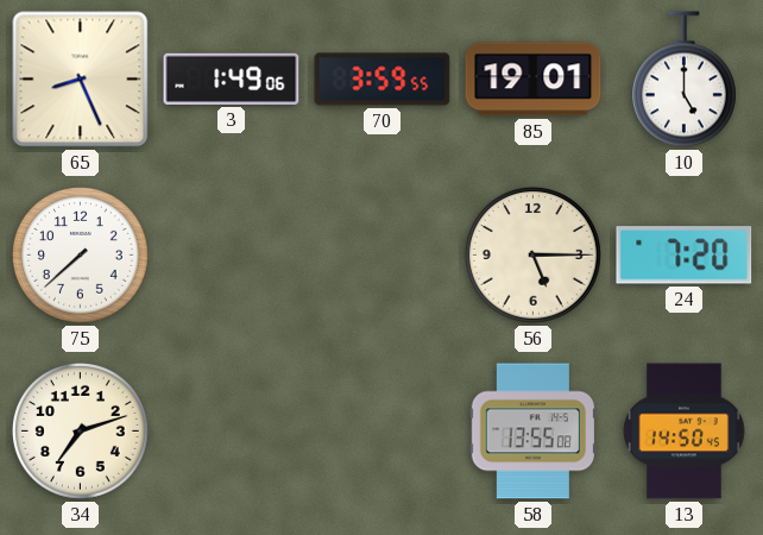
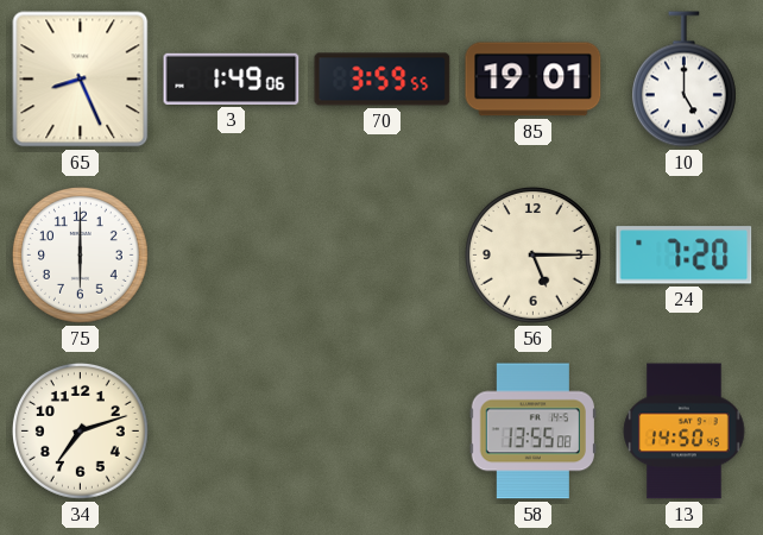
75: 7:38 -> 6:00
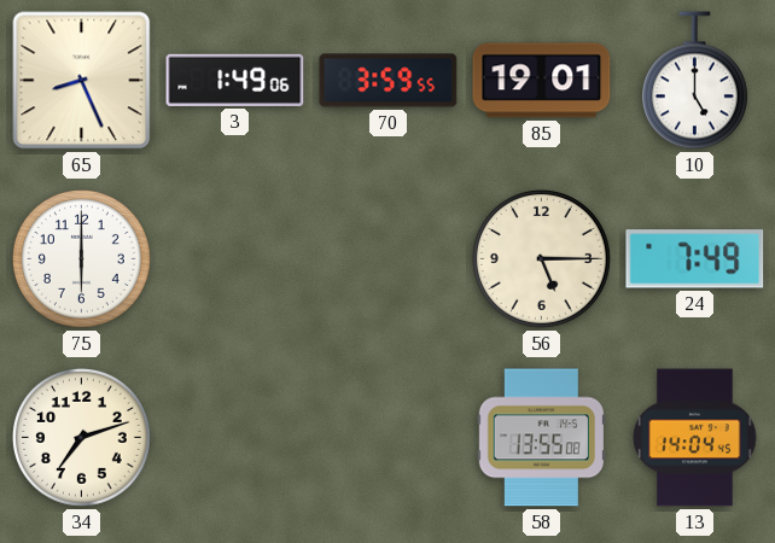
24: 7:20 -> 7:49
13: 14:50 -> 14:04
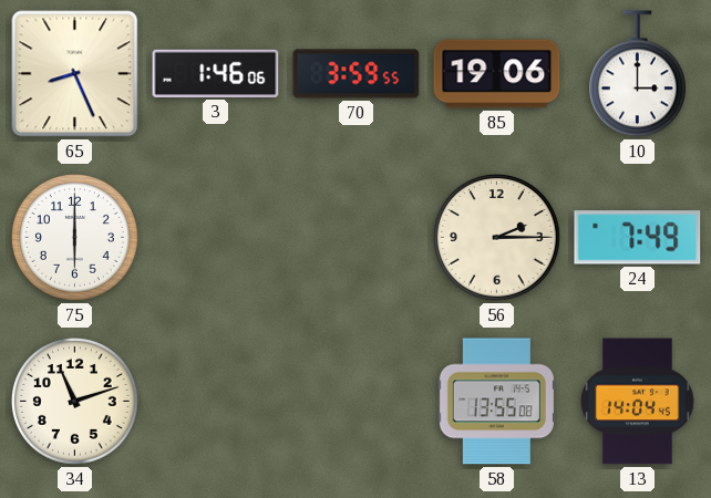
3: 1:49 -> 1:46
85: 19:01 -> 19:06
10: 5:00 -> 3:00
56: 5:15 -> 2:15
34: 7:12 -> 11:12
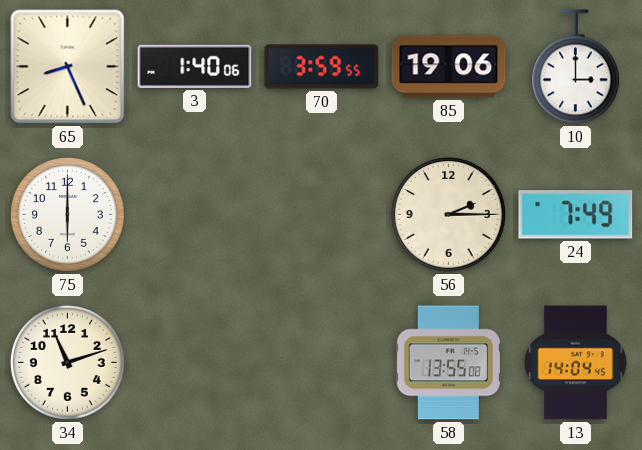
3: 1:46 -> 1:40
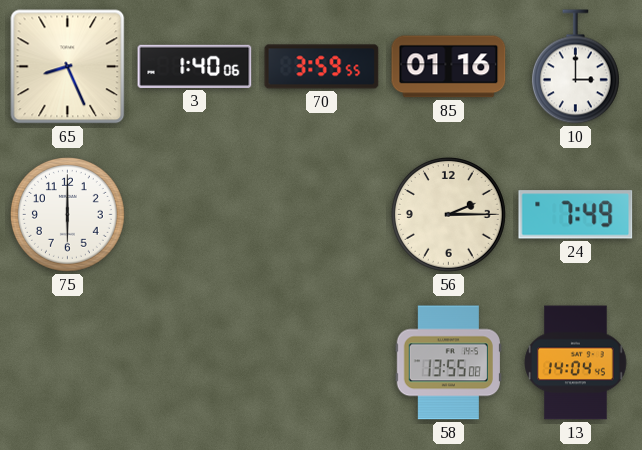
85: 19:06 -> 01:16
34: 11:12 -> none
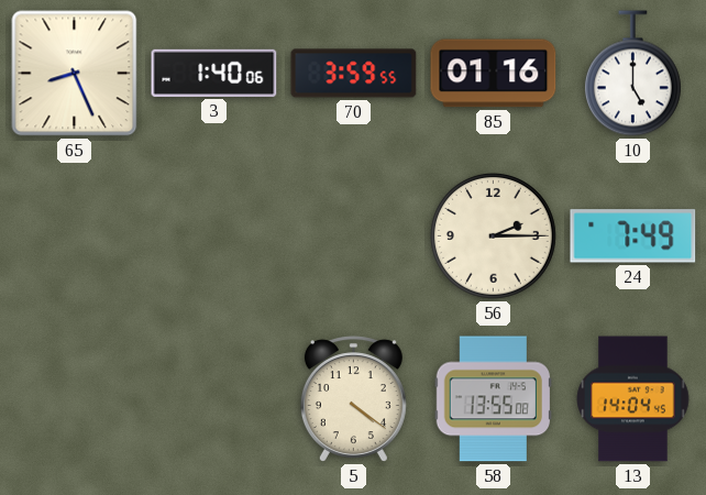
10: 3:00 -> 5:00
75: 6:00 -> none
5: none -> 4:21
